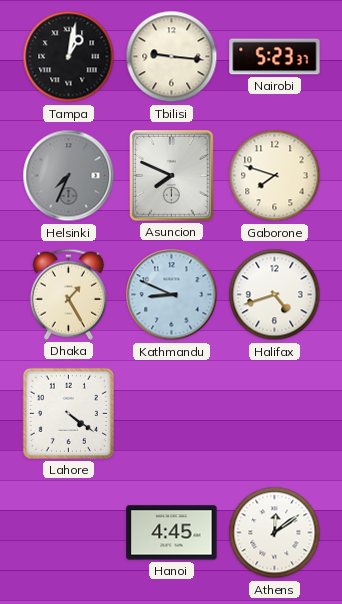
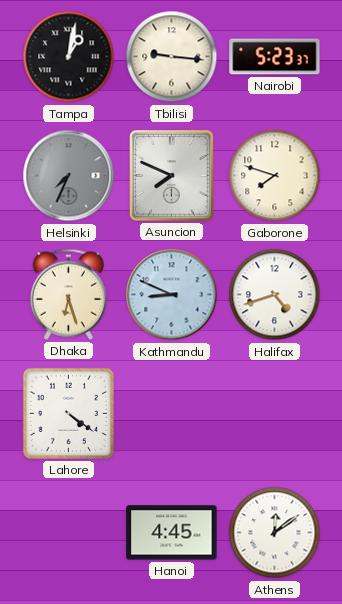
Dhaka: 1:25 -> 6:27
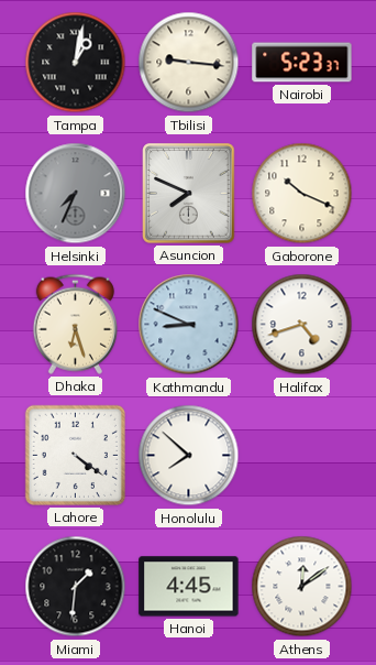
Gaborone: 7:48 -> 10:19
Honolulu: none -> 7:52
Miami: none -> 1:31
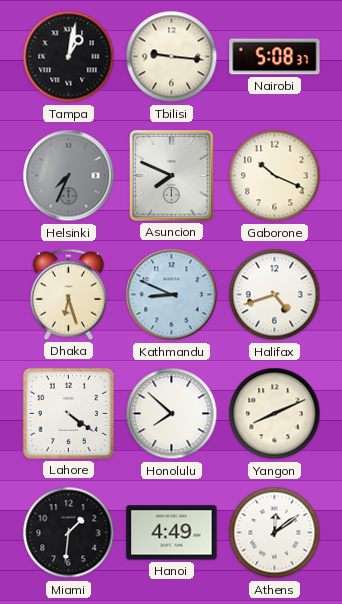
Nairobi: 5:23 -> 5:08
Yangon: none -> 8:11
Hanoi: 4:45 -> 4:49
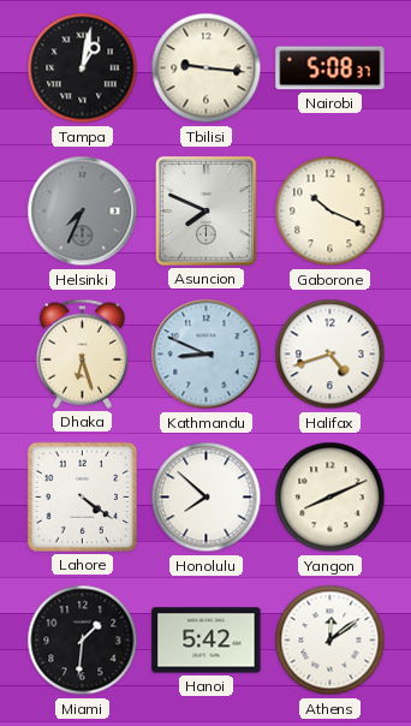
Hanoi: 4:49 -> 5:42
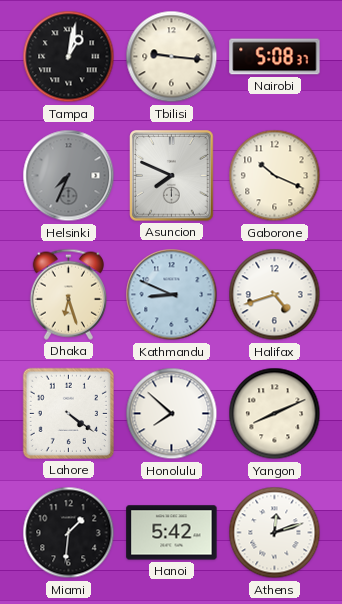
Athens: 12:09 -> 12:12
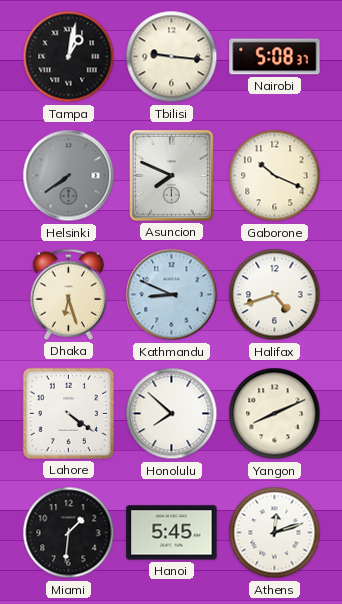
Helsinki: 7:34 -> 7:39
Hanoi: 5:42 -> 5:45
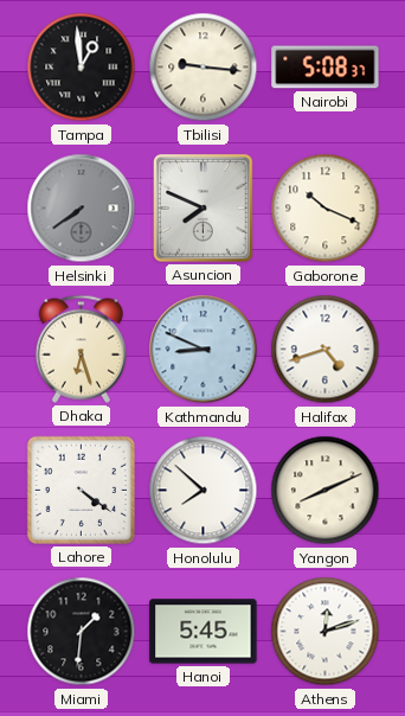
Tampa: 1:02 -> 12:59
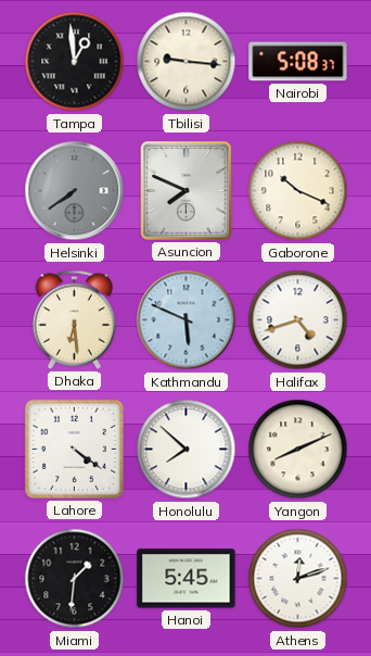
Dhaka: 6:27 -> 6:29
Kathmandu: 8:49 -> 5:49
